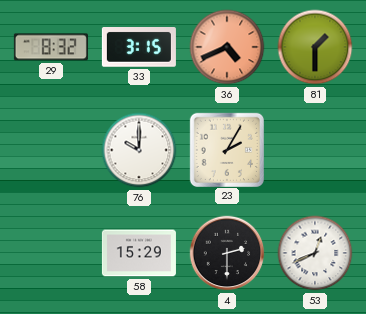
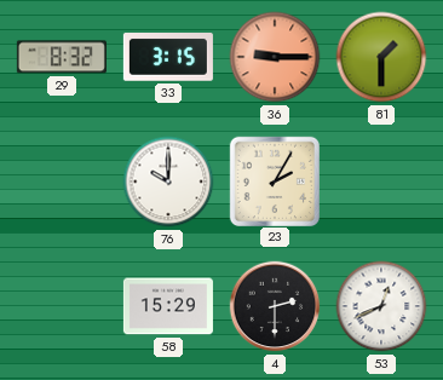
36: 4:41 -> 9:15
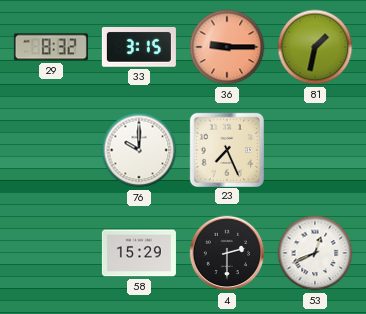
81: 1:30 -> 1:32
23: 2:05 -> 7:26
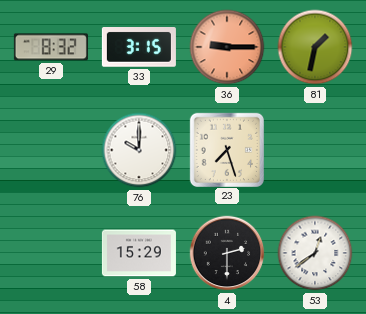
23: 7:26 -> 7:27
53: 12:41 -> 12:39
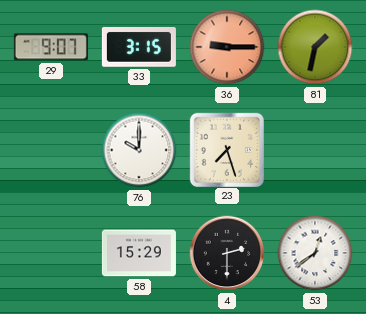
29: 8:32 -> 9:07
